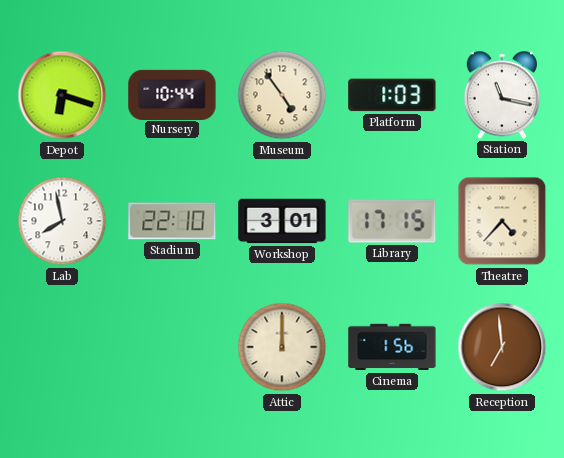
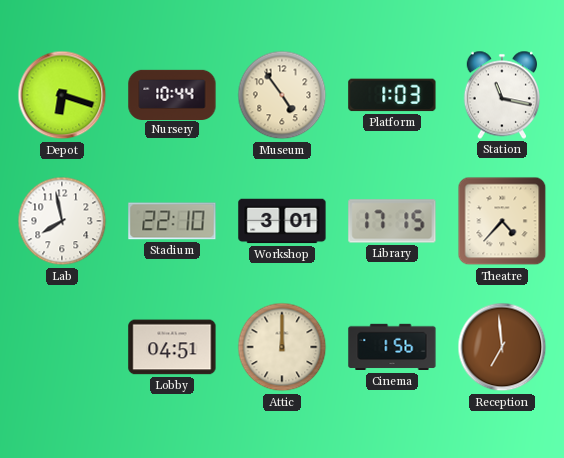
Lobby: none -> 04:51
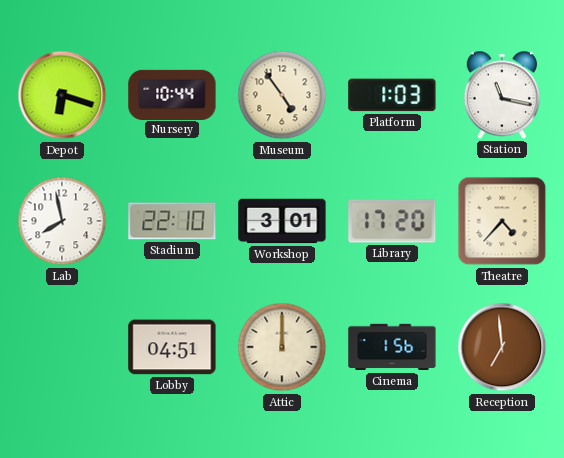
Library: 17:15 -> 17:20
